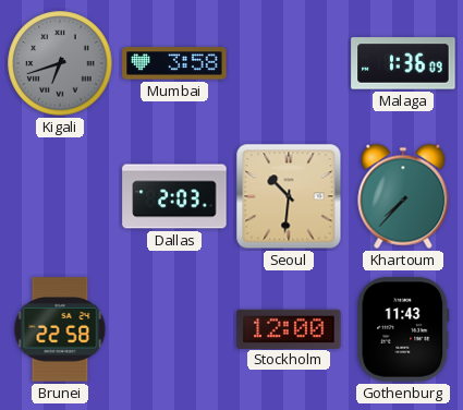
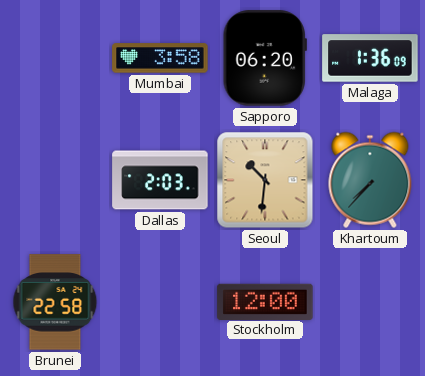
Kigali: 6:42 -> none
Sapporo: none -> 06:20
Gothenburg: 11:43 -> none
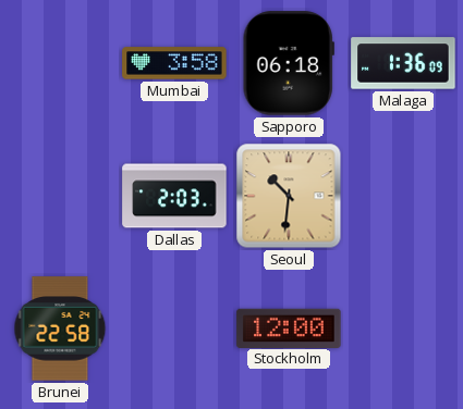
Sapporo: 06:20 -> 06:18
Khartoum: 7:37 -> none
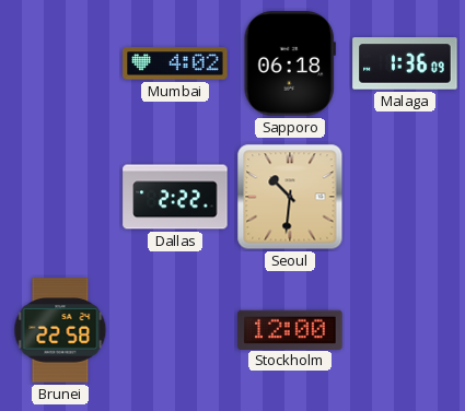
Mumbai: 3:58 -> 4:02
Dallas: 2:03 -> 2:22
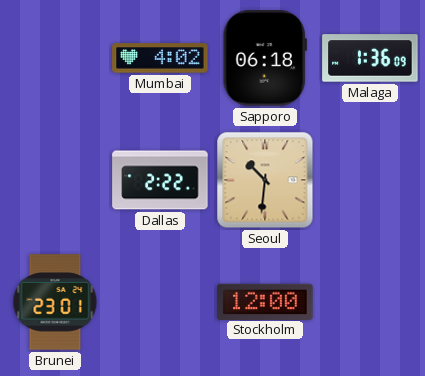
Brunei: 22:58 -> 23:01
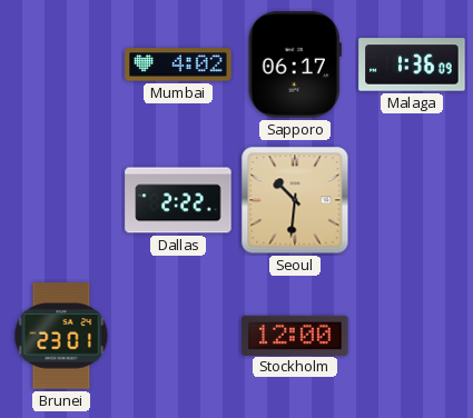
Sapporo: 06:18 -> 06:17
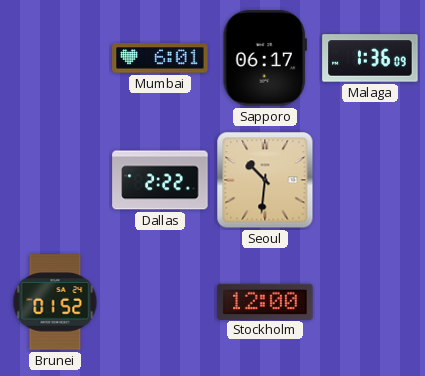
Mumbai: 4:02 -> 6:01
Brunei: 23:01 -> 01:52
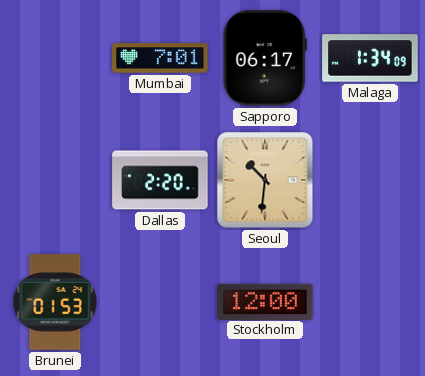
Mumbai: 6:01 -> 7:01
Malaga: 1:36 -> 1:34
Dallas: 2:22 -> 2:20
Brunei: 01:52 -> 01:53
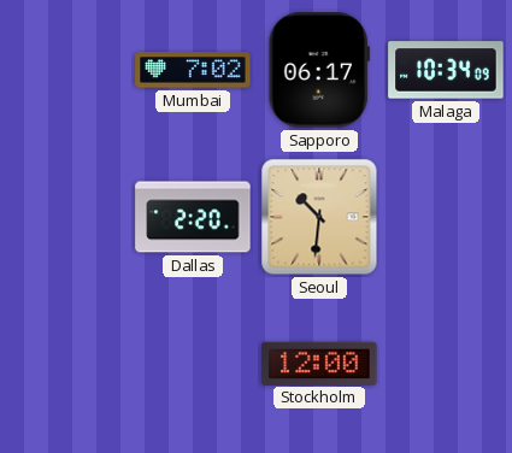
Mumbai: 7:01 -> 7:02
Malaga: 1:34 -> 10:34
Brunei: 01:53 -> none
